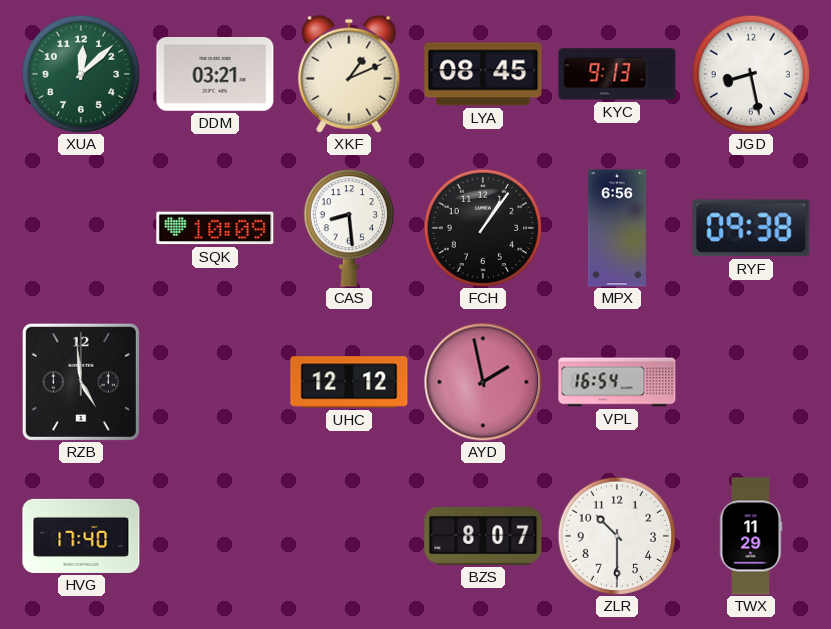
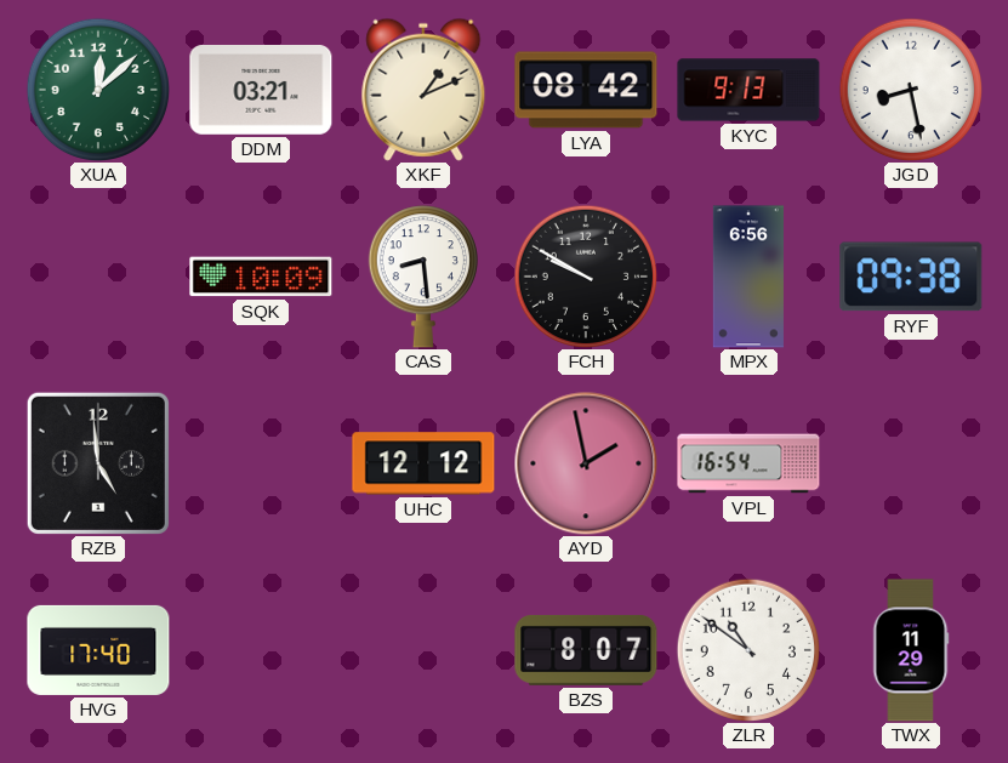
LYA: 08:45 -> 08:42
FCH: 1:06 -> 9:50
ZLR: 10:30 -> 10:51
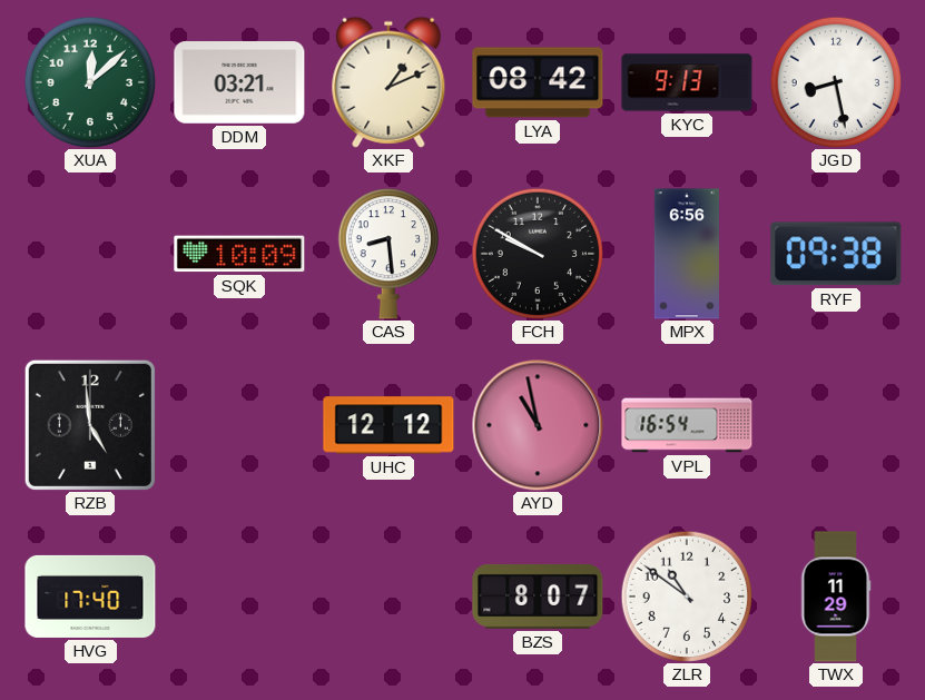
AYD: 1:58 -> 10:58
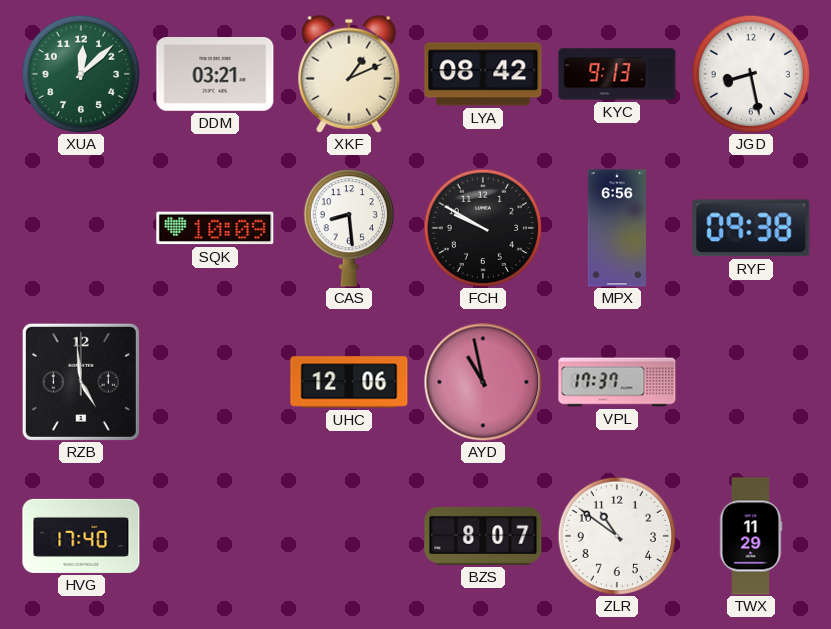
UHC: 12:12 -> 12:06
VPL: 16:54 -> 17:37
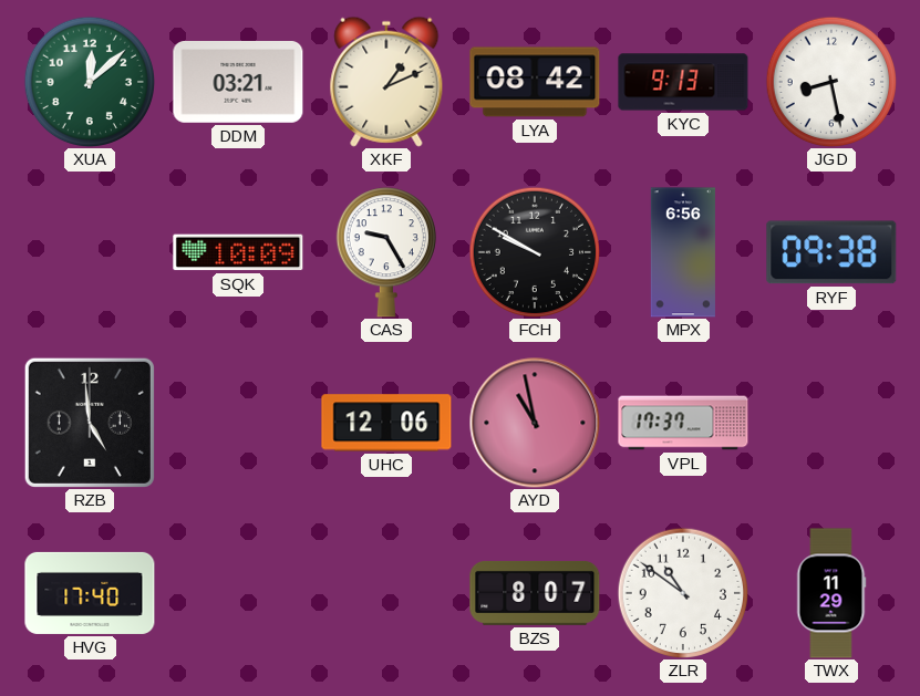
CAS: 8:29 -> 9:25
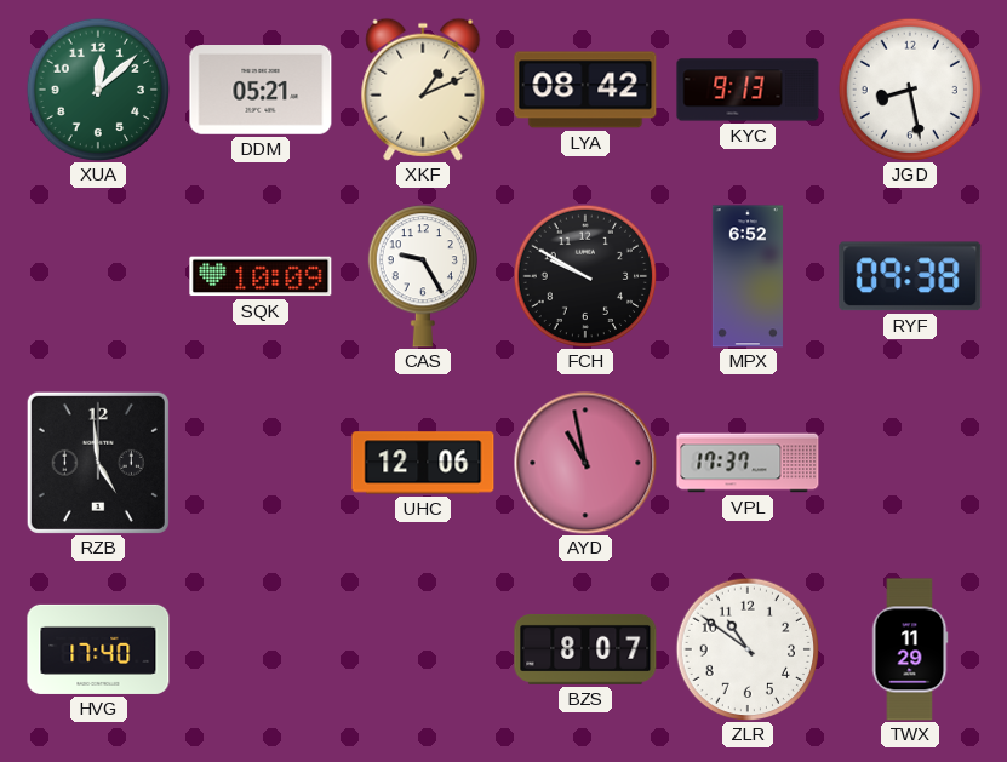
DDM: 03:21 -> 05:21
MPX: 6:56 -> 6:52
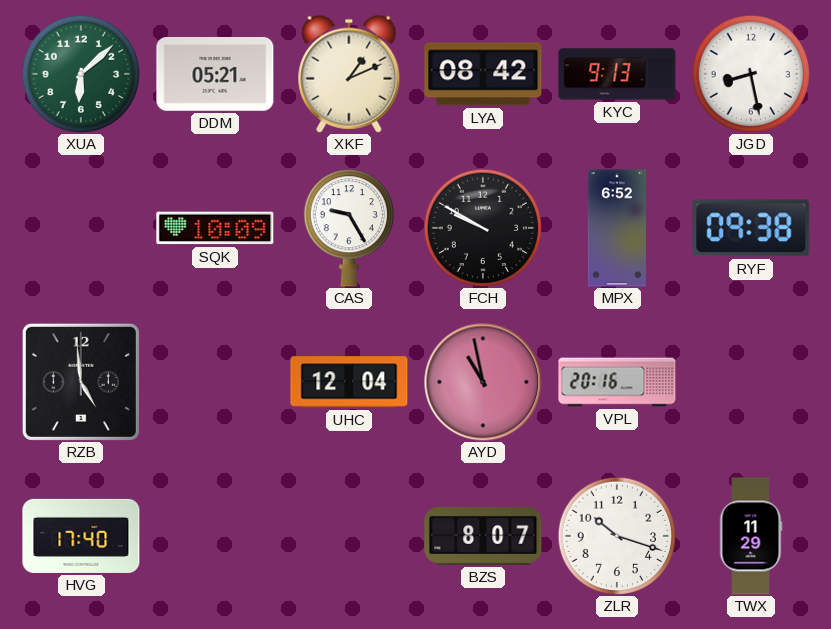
XUA: 12:08 -> 6:08
UHC: 12:06 -> 12:04
VPL: 17:37 -> 20:16
ZLR: 10:51 -> 10:18
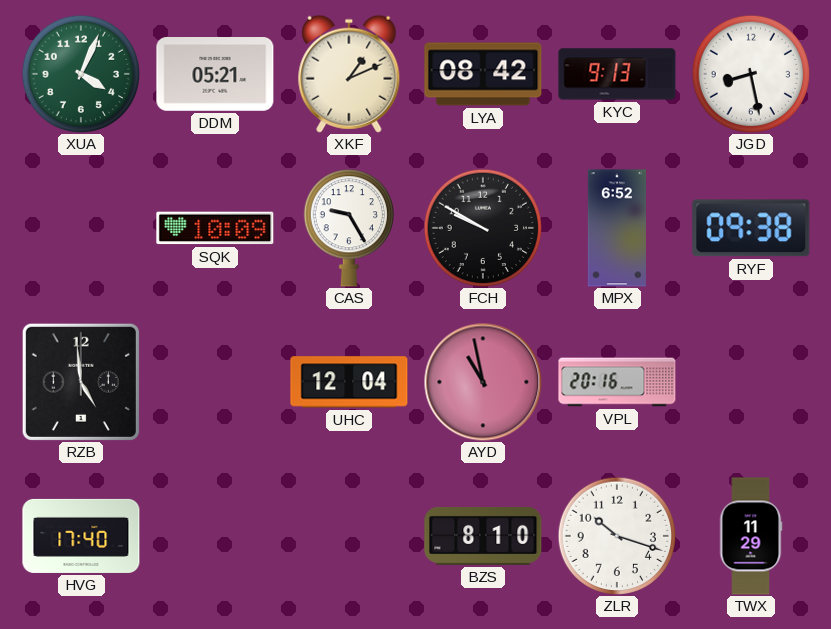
XUA: 6:08 -> 4:04
BZS: 8:07 -> 8:10
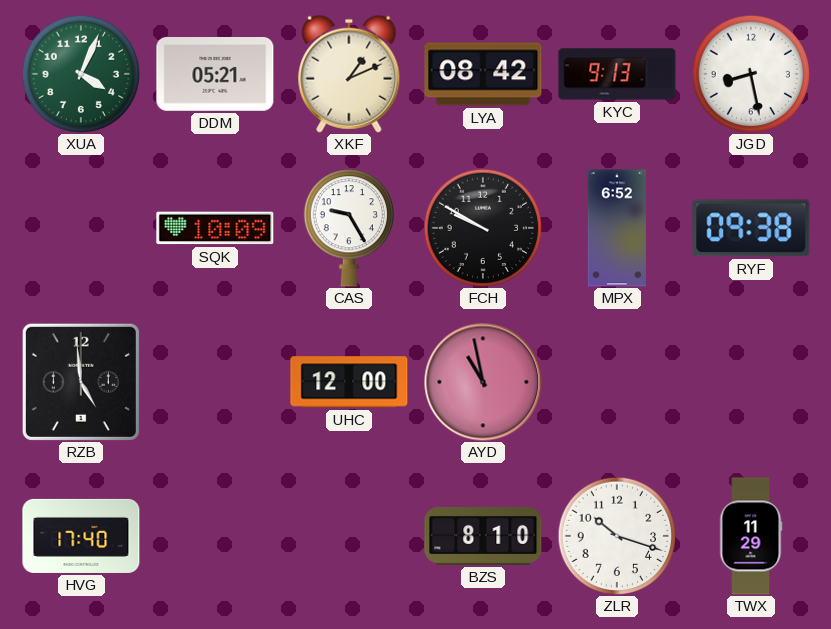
UHC: 12:04 -> 12:00
VPL: 20:16 -> none
